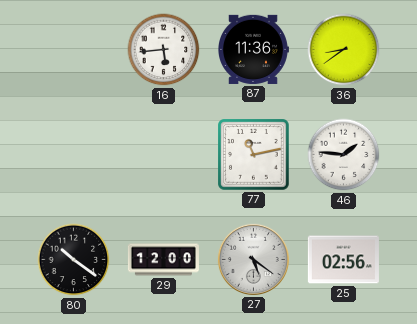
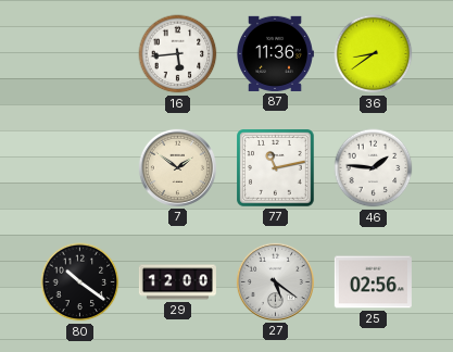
7: none -> 1:51
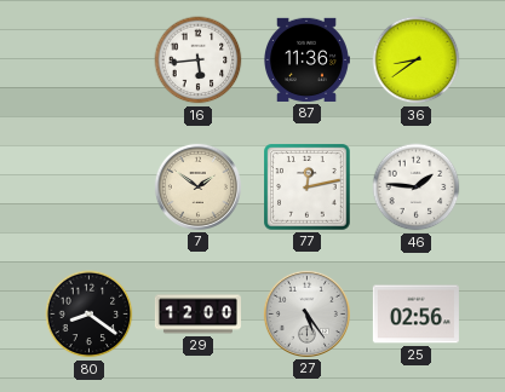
77: 11:13 -> 12:13
80: 10:21 -> 8:21
27: 5:21 -> 5:24
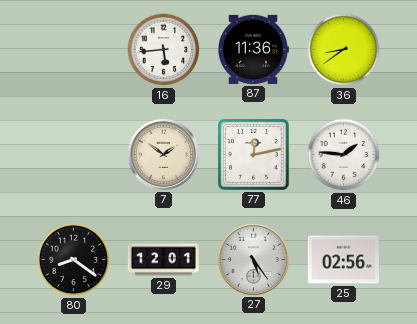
29: 12:00 -> 12:01
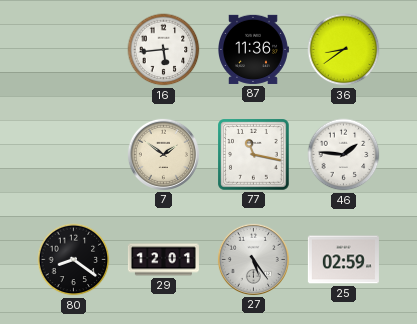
77: 12:13 -> 11:17
25: 02:56 -> 02:59
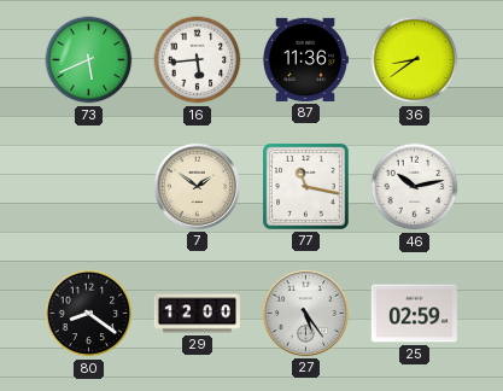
73: none -> 5:41
46: 1:46 -> 10:13
29: 12:01 -> 12:00
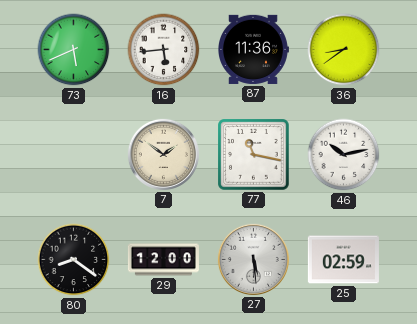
27: 5:24 -> 5:29
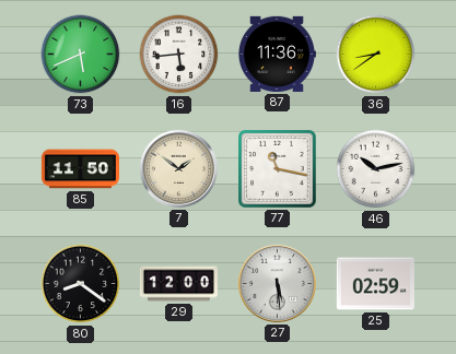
85: none -> 11:50
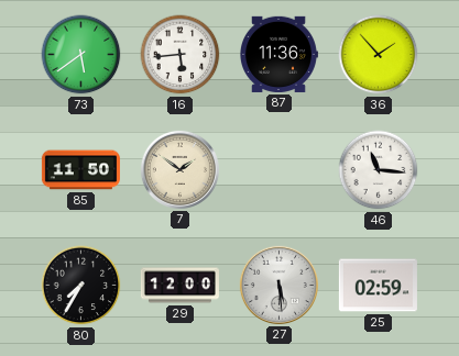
73: 5:41 -> 5:39
36: 8:39 -> 1:53
77: 11:17 -> none
46: 10:13 -> 11:16
80: 8:21 -> 7:35
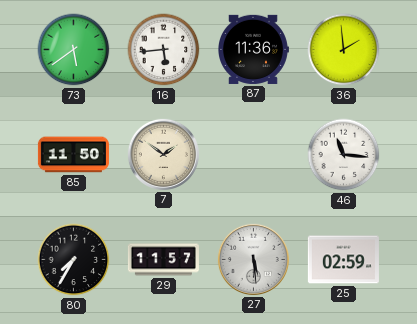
36: 1:53 -> 1:59
29: 12:00 -> 11:57
